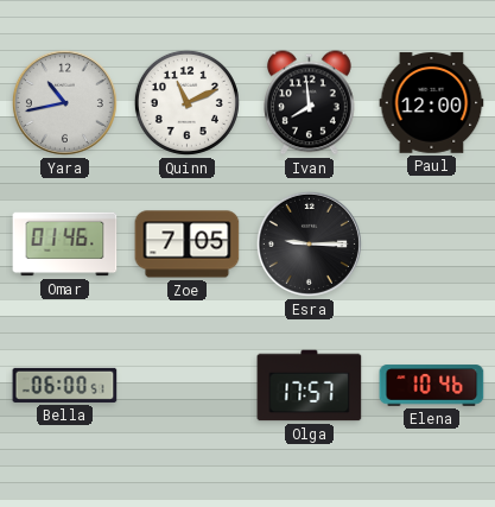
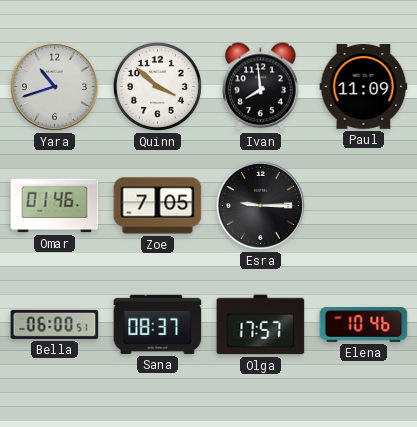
Yara: 10:43 -> 10:42
Quinn: 11:11 -> 3:52
Paul: 12:00 -> 11:09
Sana: none -> 08:37
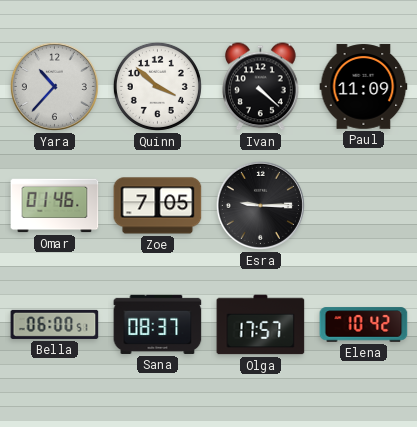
Yara: 10:42 -> 10:37
Ivan: 7:59 -> 4:22
Elena: 10:46 -> 10:42
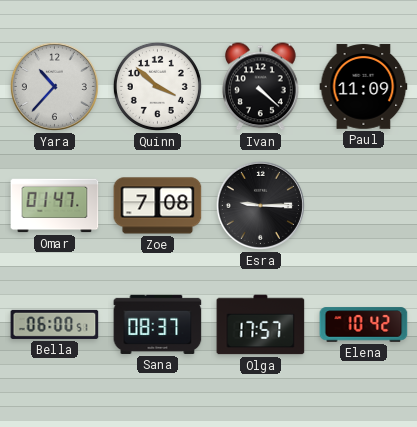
Omar: 01:46 -> 01:47
Zoe: 7:05 -> 7:08
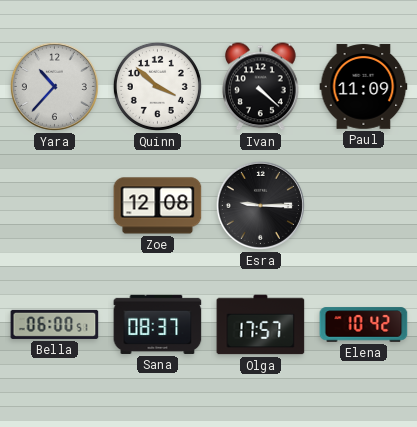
Omar: 01:47 -> none
Zoe: 7:08 -> 12:08
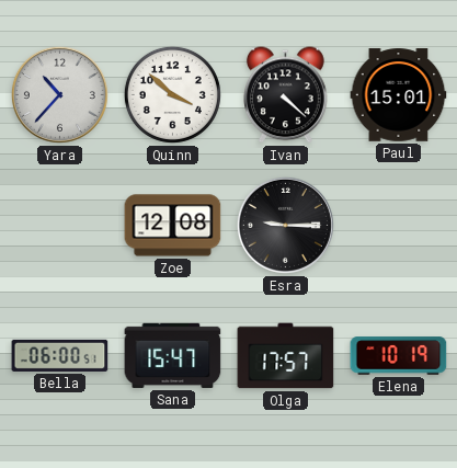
Paul: 11:09 -> 15:01
Sana: 08:37 -> 15:47
Elena: 10:42 -> 10:19
